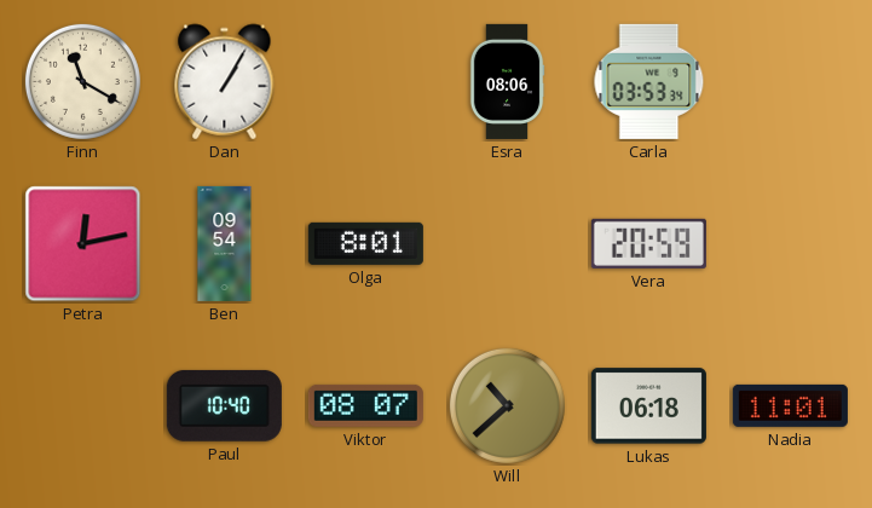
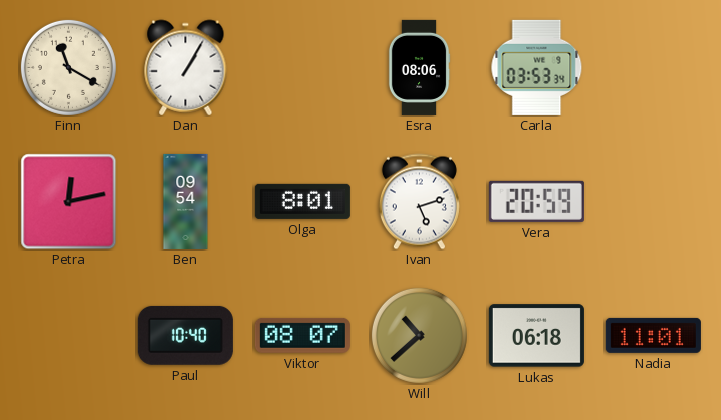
Ivan: none -> 5:12
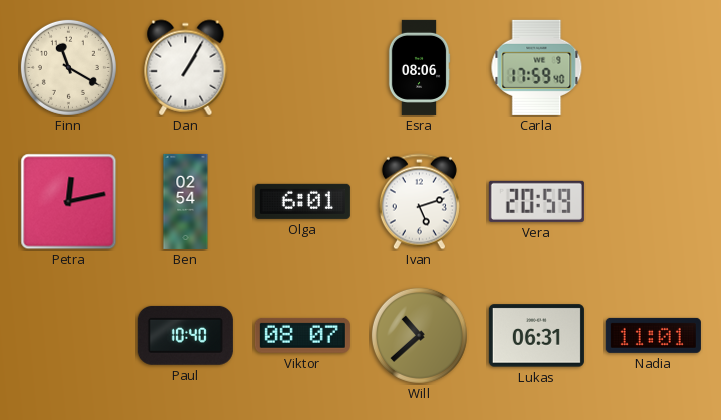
Carla: 03:53 -> 17:59
Ben: 09:54 -> 02:54
Olga: 8:01 -> 6:01
Lukas: 06:18 -> 06:31
